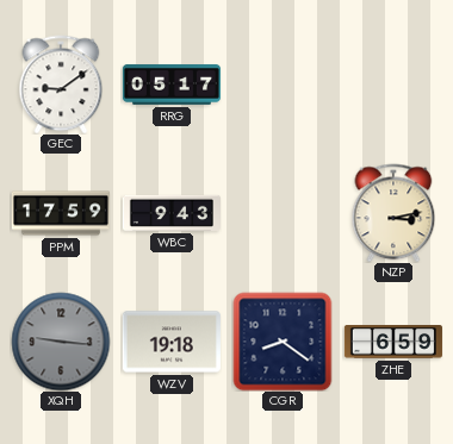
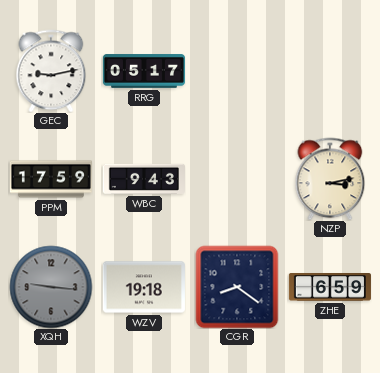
GEC: 9:09 -> 9:13
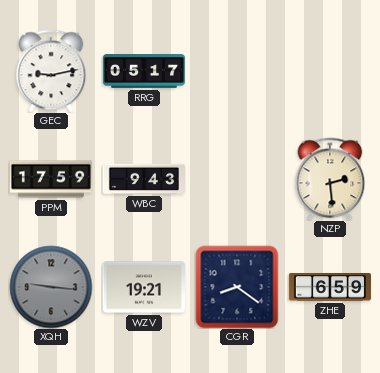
NZP: 3:13 -> 2:29
WZV: 19:18 -> 19:21
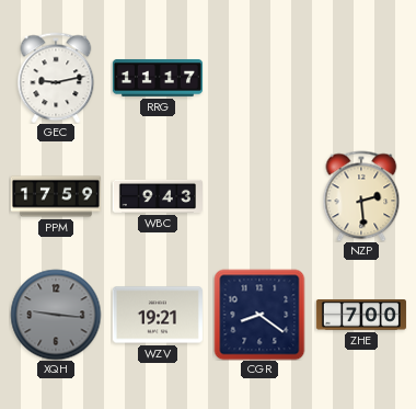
RRG: 05:17 -> 11:17
ZHE: 6:59 -> 7:00
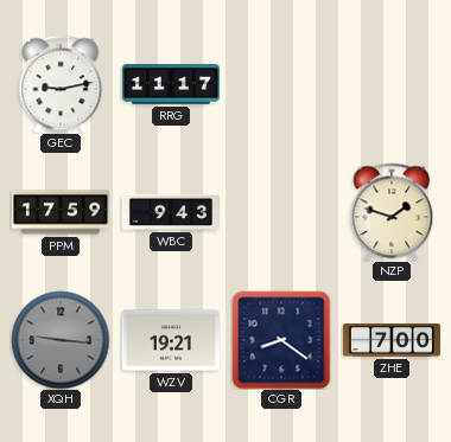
NZP: 2:29 -> 1:48
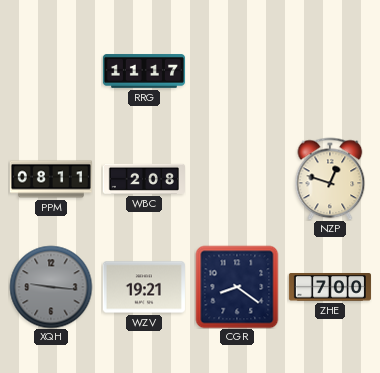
GEC: 9:13 -> none
PPM: 17:59 -> 08:11
WBC: 9:43 -> 2:08
NZP: 1:48 -> 12:48
